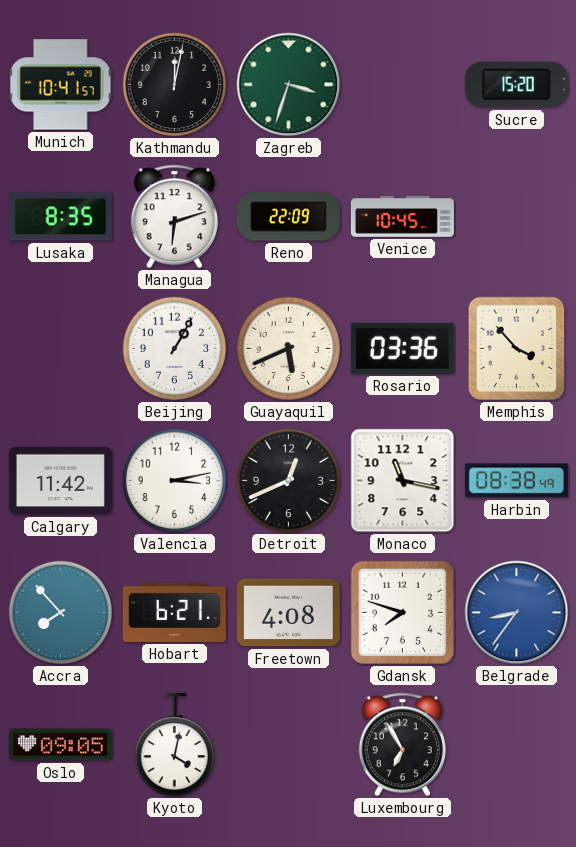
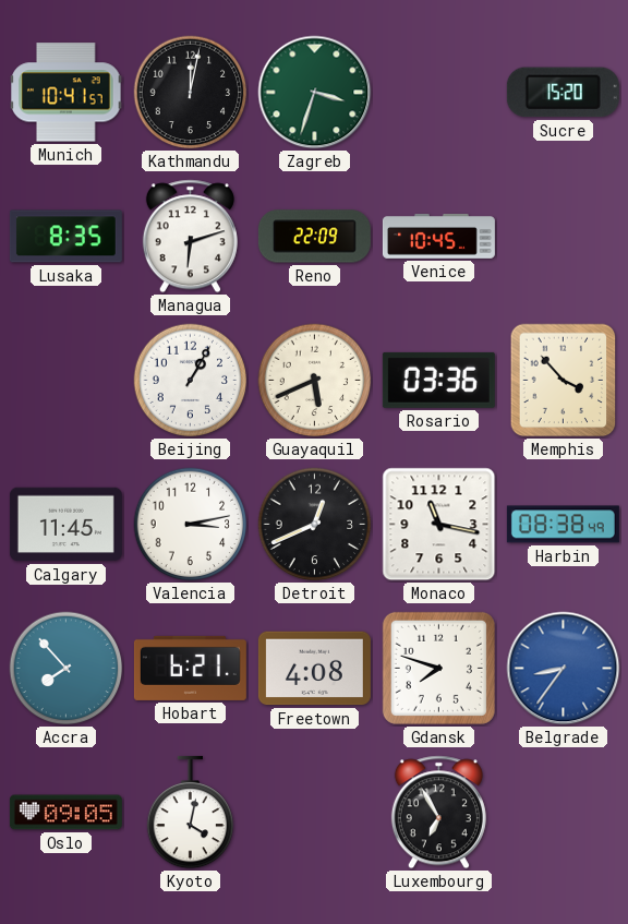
Calgary: 11:42 -> 11:45
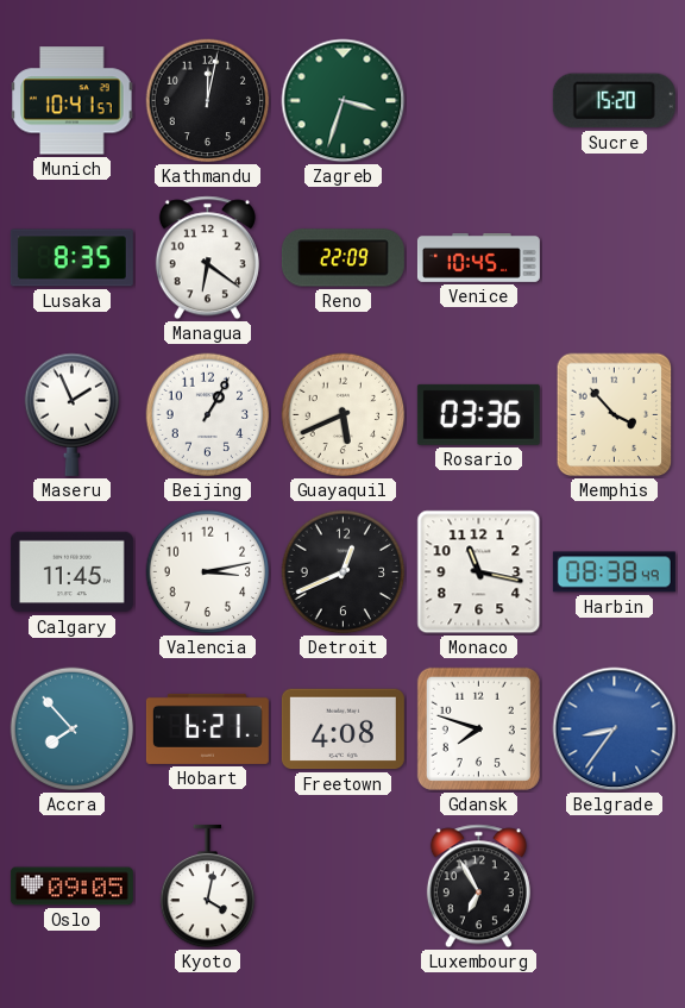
Managua: 6:12 -> 6:21
Maseru: none -> 1:56
